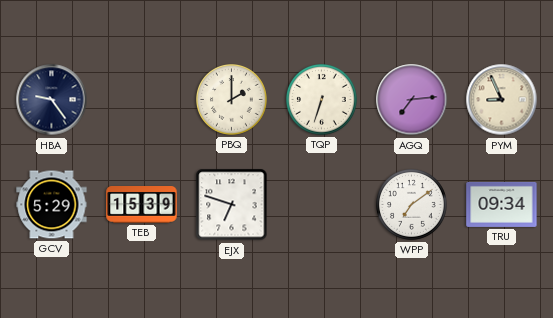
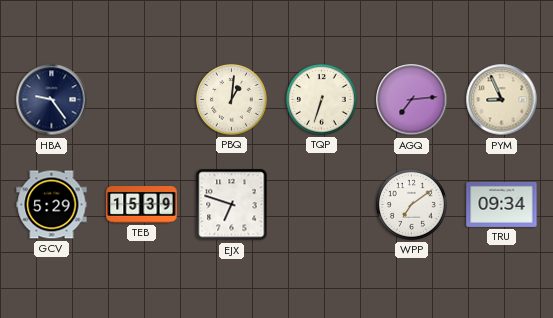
PBQ: 2:00 -> 1:01
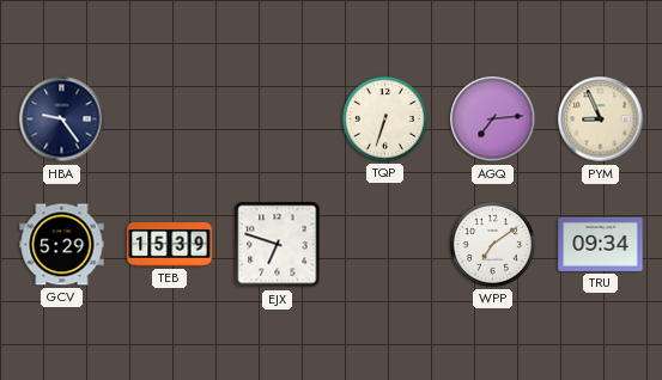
PBQ: 1:01 -> none
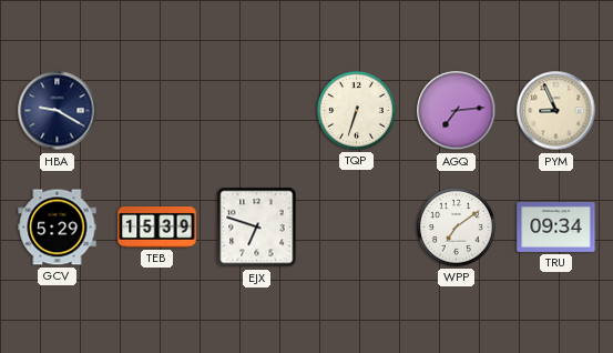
HBA: 9:24 -> 9:20
